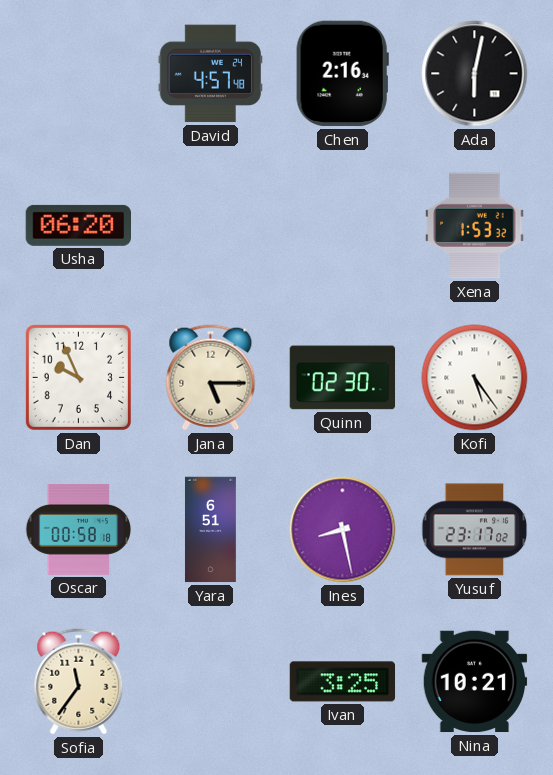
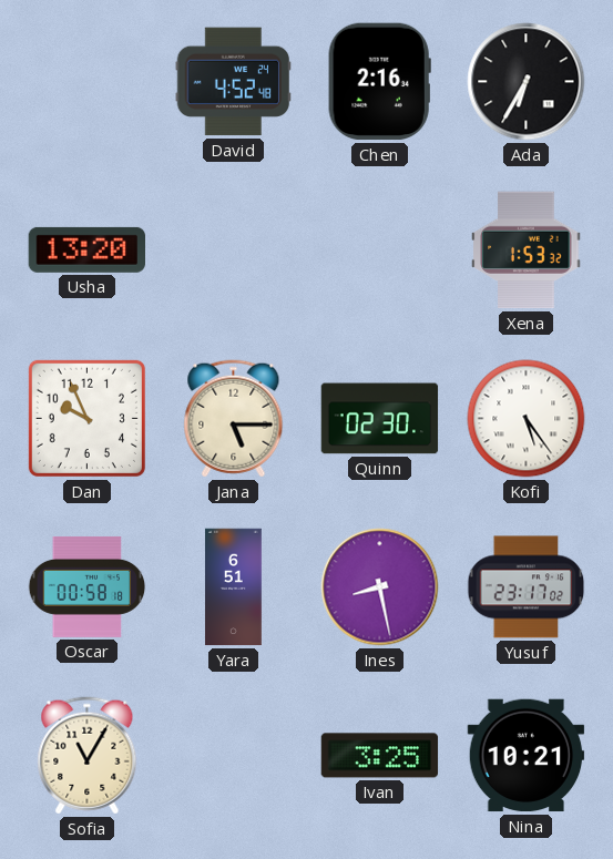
David: 4:57 -> 4:52
Ada: 6:02 -> 6:35
Usha: 06:20 -> 13:20
Sofia: 11:36 -> 11:05
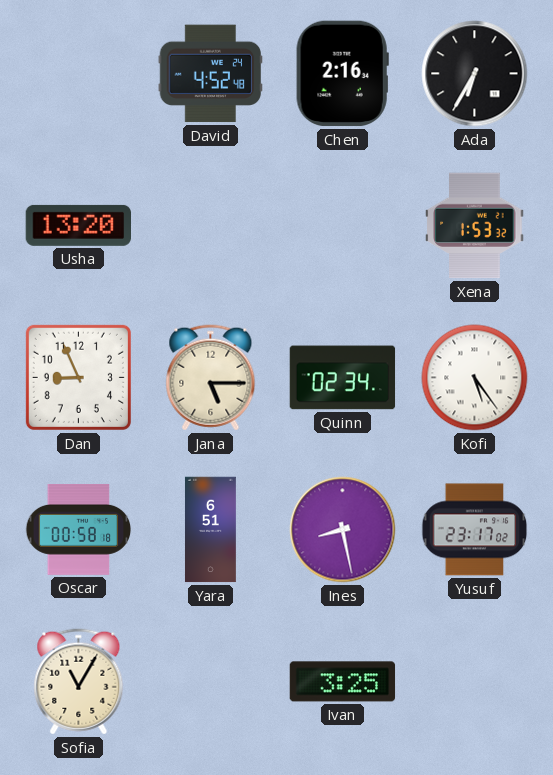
Dan: 9:56 -> 8:56
Quinn: 02:30 -> 02:34
Nina: 10:21 -> none
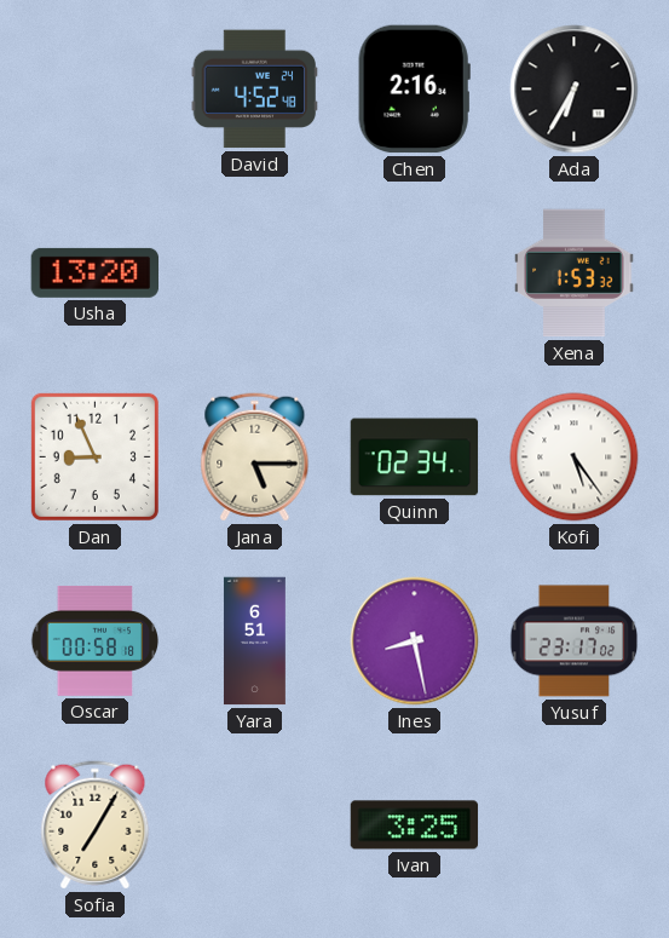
Sofia: 11:05 -> 7:05
